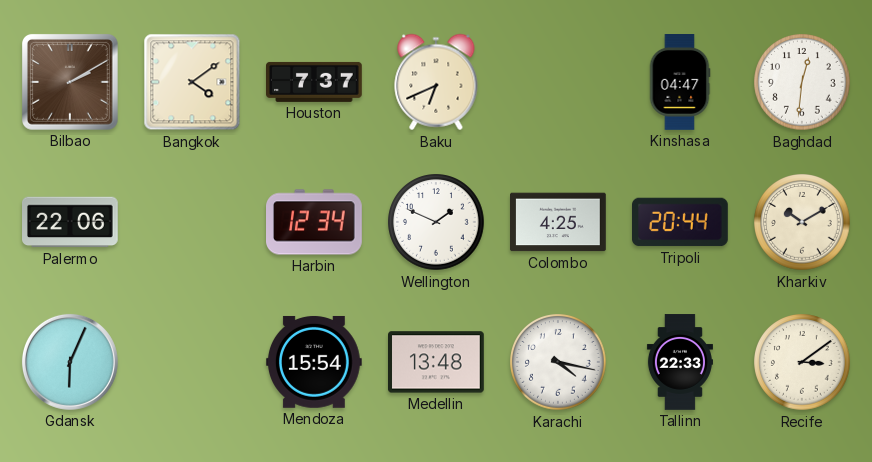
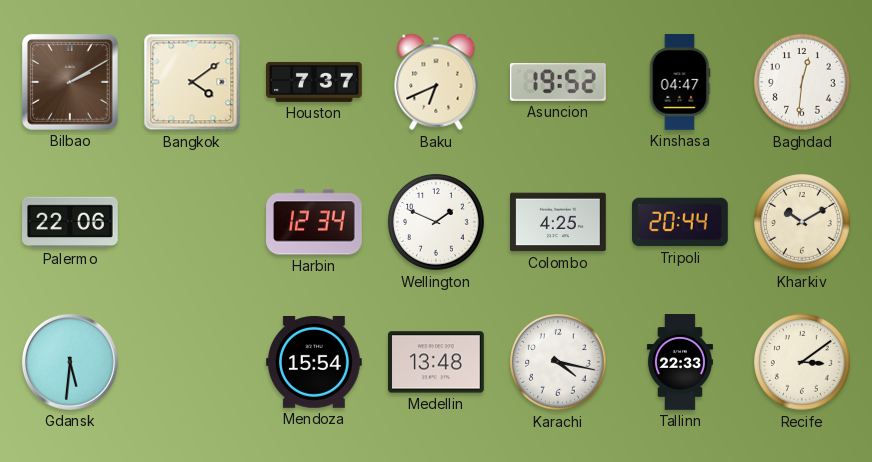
Asuncion: none -> 19:52
Gdansk: 6:04 -> 5:31
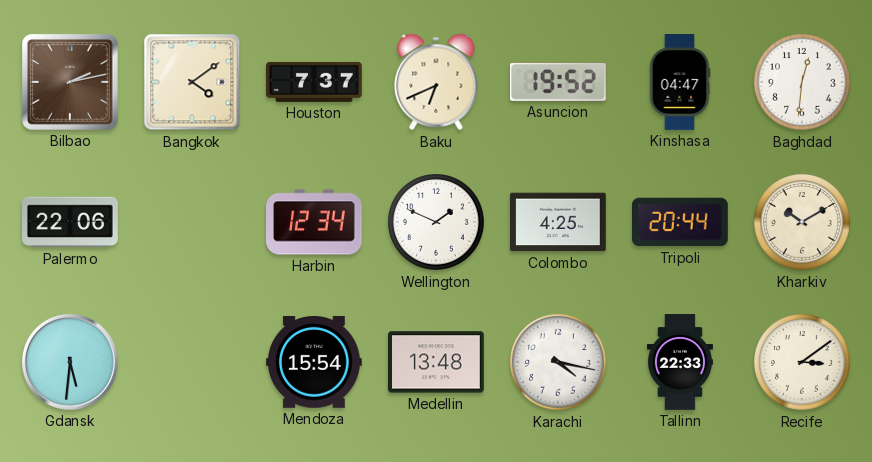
Bilbao: 2:10 -> 2:13
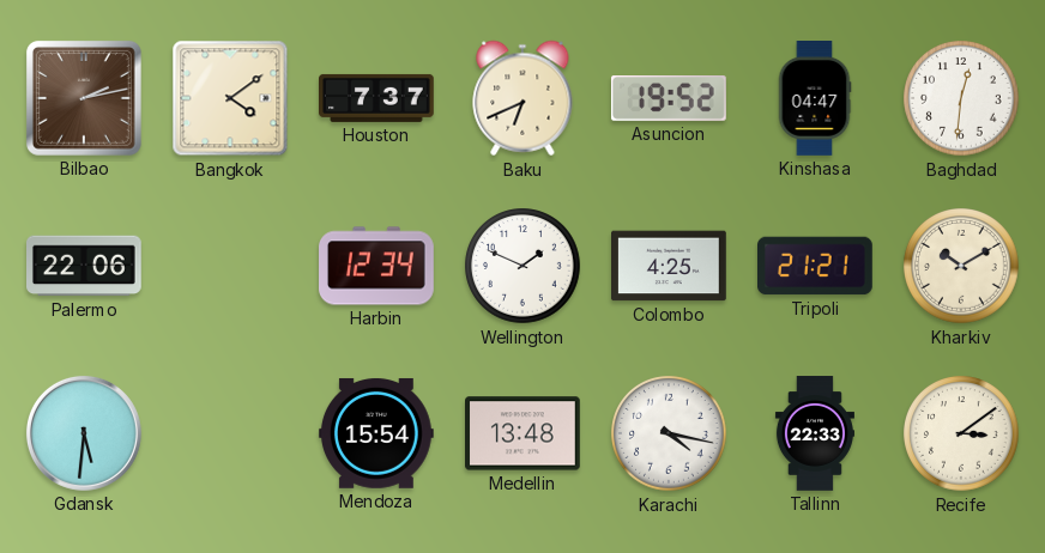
Tripoli: 20:44 -> 21:21
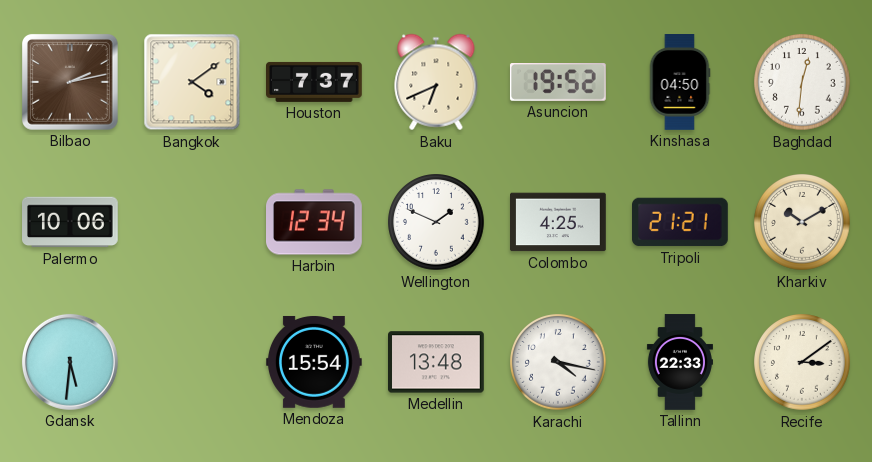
Kinshasa: 04:47 -> 04:50
Palermo: 22:06 -> 10:06
